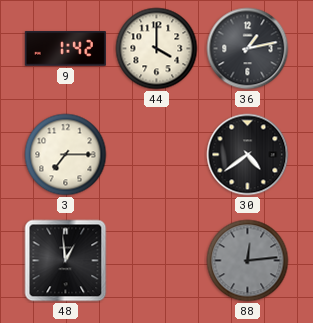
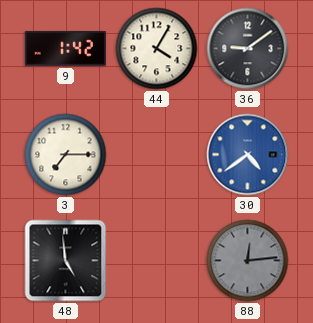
44: 4:00 -> 4:05
36: 1:13 -> 9:09
30 dial: black -> blue
48: 12:59 -> 4:59
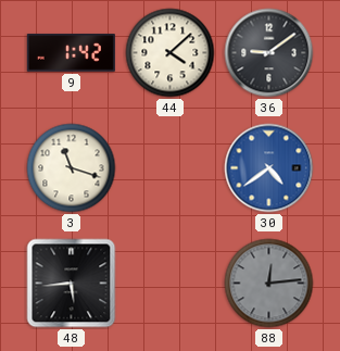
44: 4:05 -> 4:08
3: 7:15 -> 11:18
48: 4:59 -> 5:44
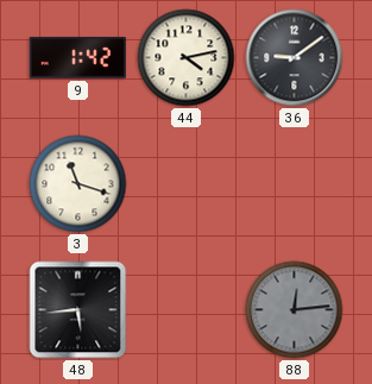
44: 4:08 -> 4:13
30: 4:39 -> none
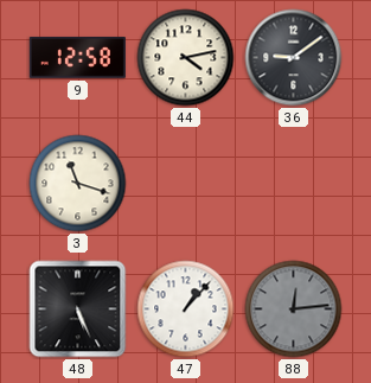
9: 1:42 -> 12:58
48: 5:44 -> 5:26
47: none -> 1:07
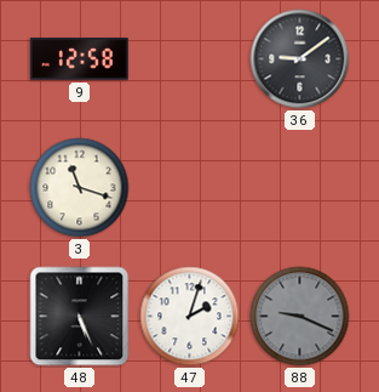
44: 4:13 -> none
47: 1:07 -> 2:03
88: 12:14 -> 9:19
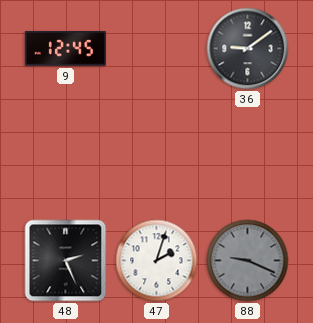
9: 12:58 -> 12:45
3: 11:18 -> none
48: 5:26 -> 2:26
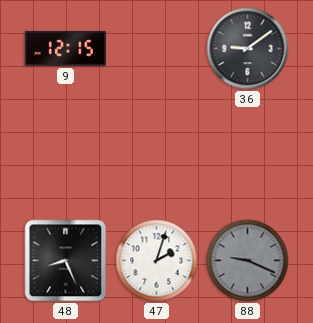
9: 12:45 -> 12:15
48: 2:26 -> 8:26
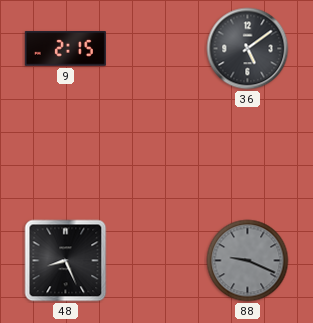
9: 12:15 -> 2:15
36: 9:09 -> 5:09
47: 2:03 -> none
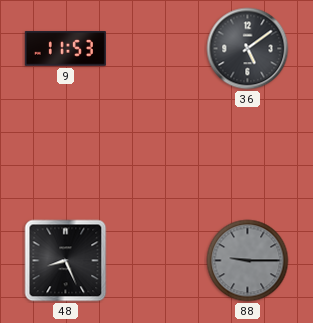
9: 2:15 -> 11:53
88: 9:19 -> 9:15
